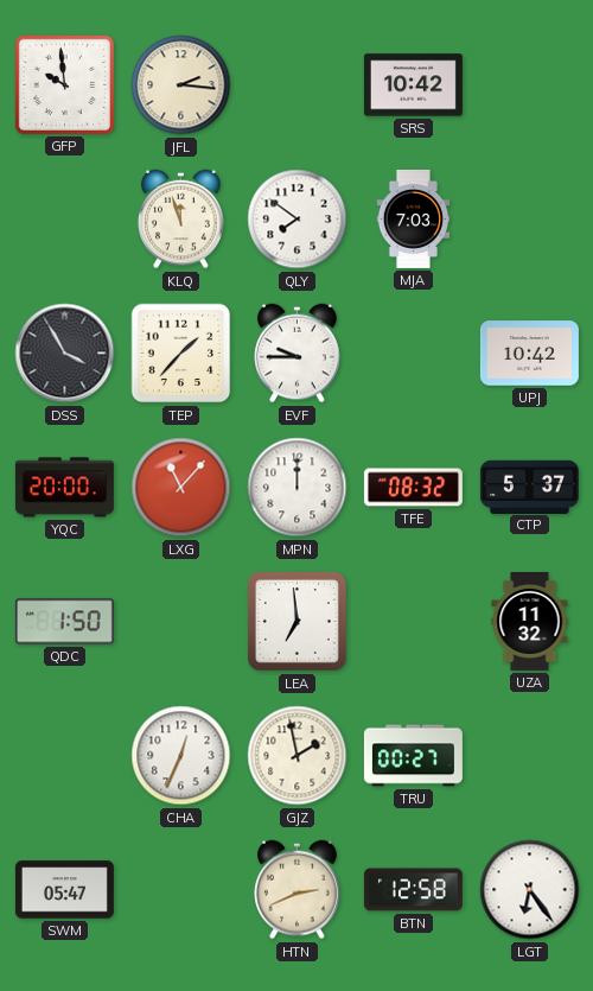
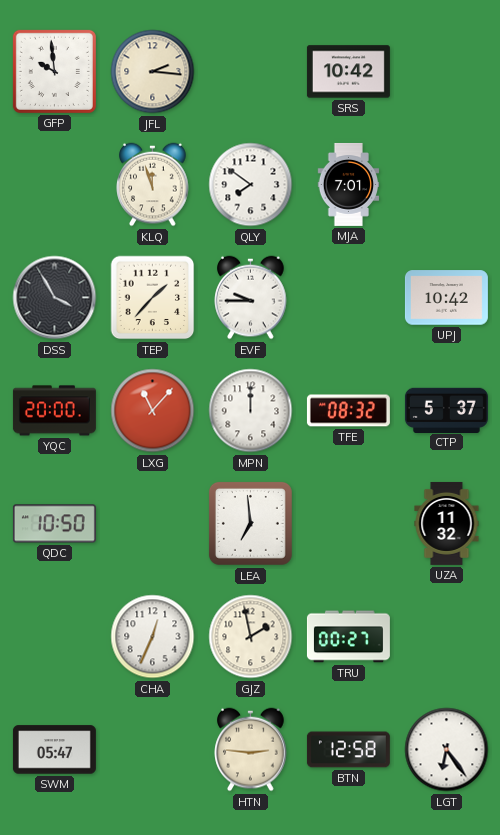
MJA: 7:03 -> 7:01
QDC: 1:50 -> 10:50
HTN: 2:41 -> 2:46
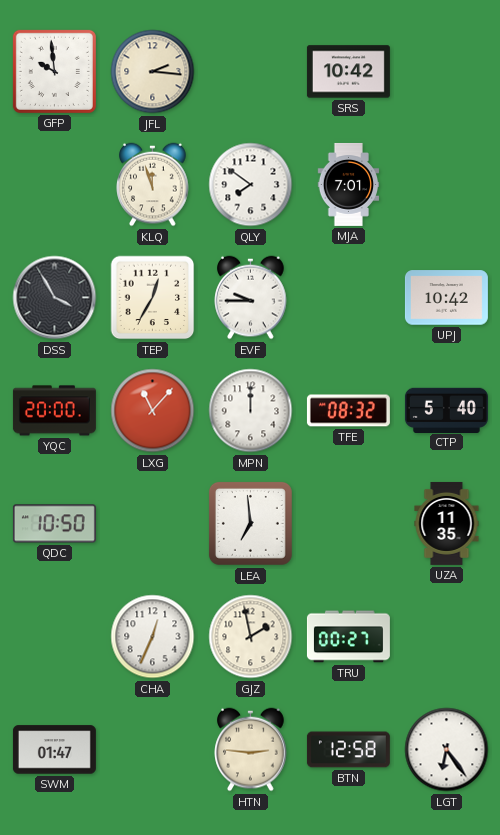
TEP: 1:37 -> 12:35
CTP: 5:37 -> 5:40
UZA: 11:32 -> 11:35
SWM: 05:47 -> 01:47
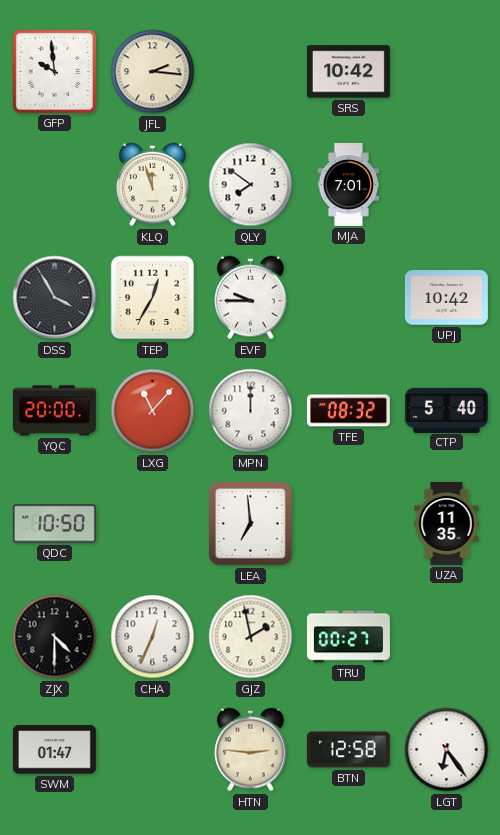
ZJX: none -> 4:30
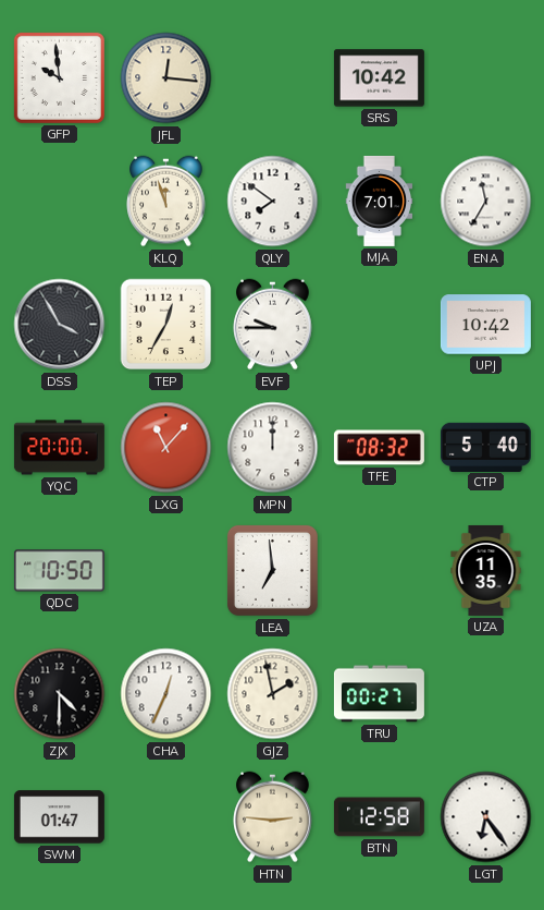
JFL: 2:16 -> 12:16
ENA: none -> 11:35
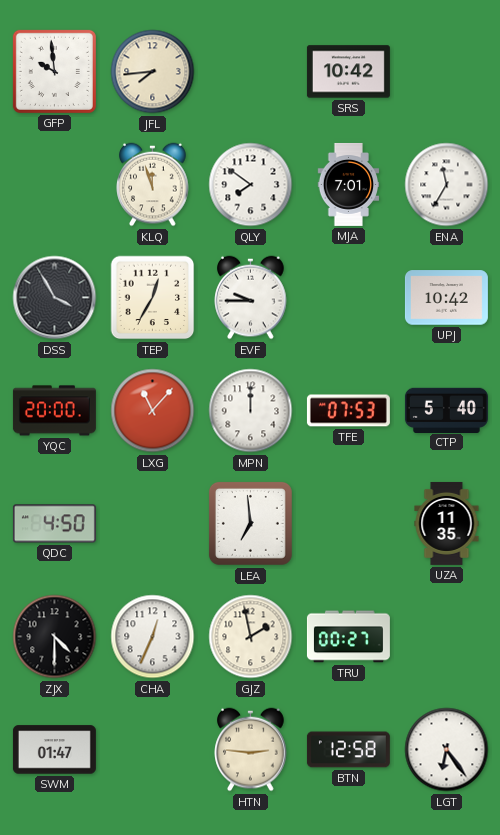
JFL: 12:16 -> 7:44
TFE: 08:32 -> 07:53
QDC: 10:50 -> 4:50
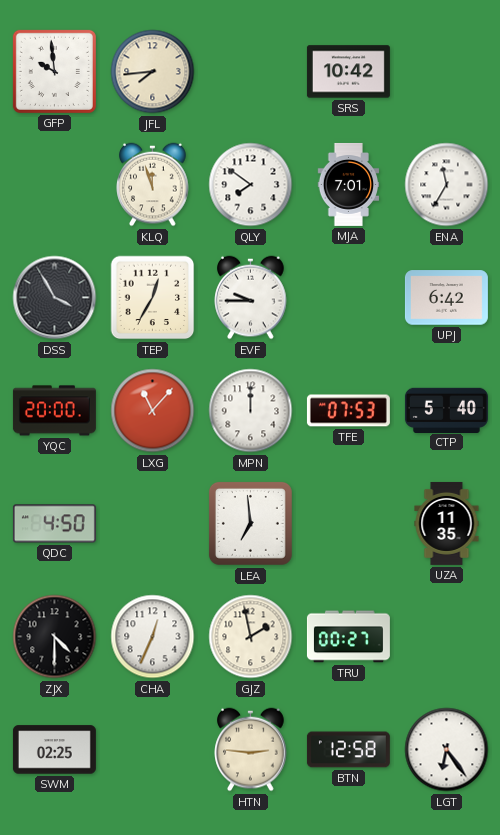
UPJ: 10:42 -> 6:42
SWM: 01:47 -> 02:25
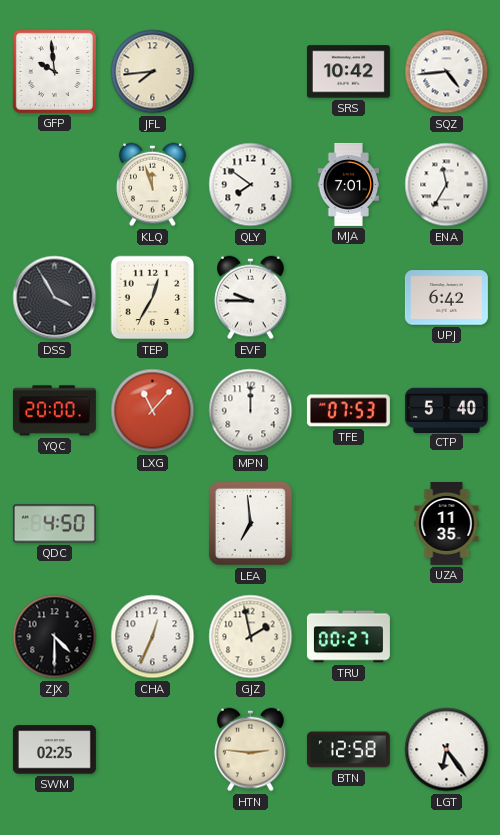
SQZ: none -> 4:44
